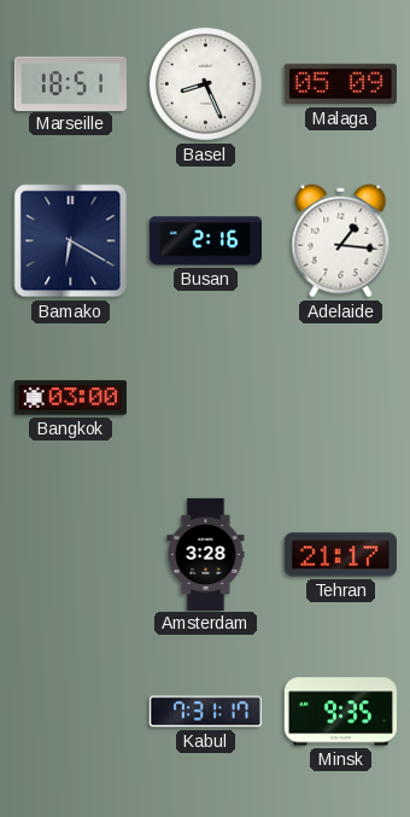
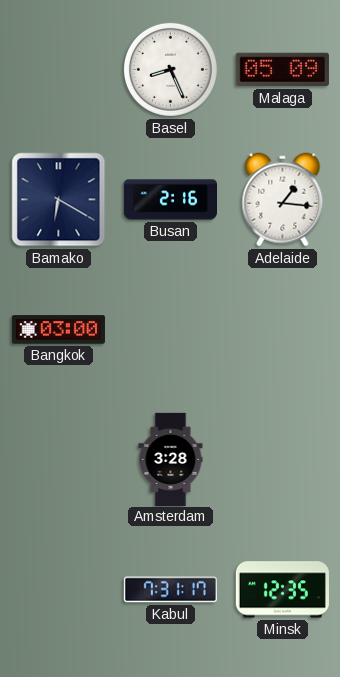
Marseille: 18:51 -> none
Tehran: 21:17 -> none
Minsk: 9:35 -> 12:35
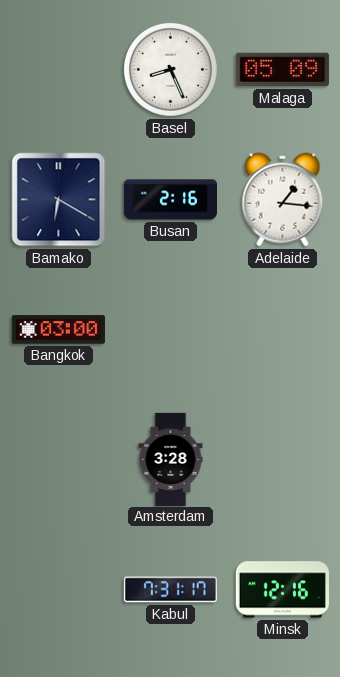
Minsk: 12:35 -> 12:16
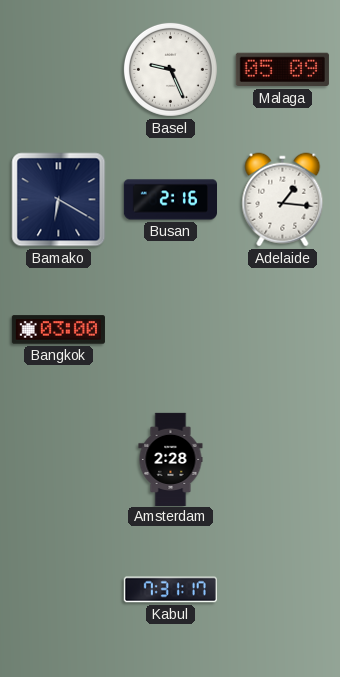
Basel: 8:26 -> 9:26
Amsterdam: 3:28 -> 2:28
Minsk: 12:16 -> none
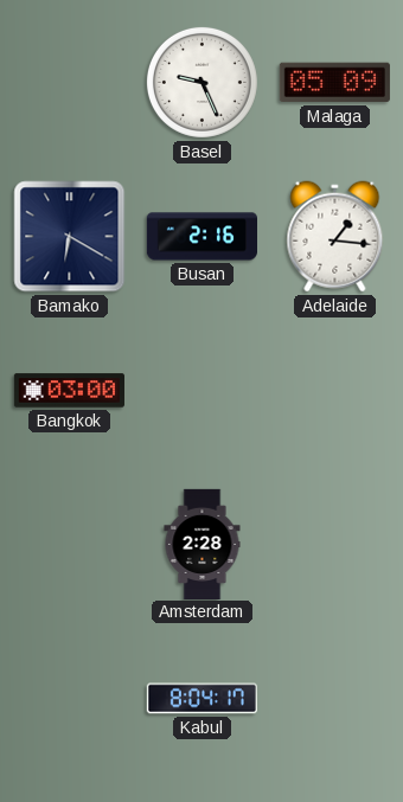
Kabul: 7:31 -> 8:04
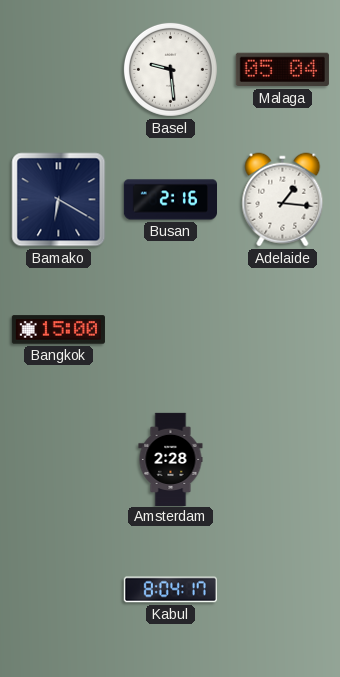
Basel: 9:26 -> 9:29
Malaga: 05:09 -> 05:04
Bangkok: 03:00 -> 15:00
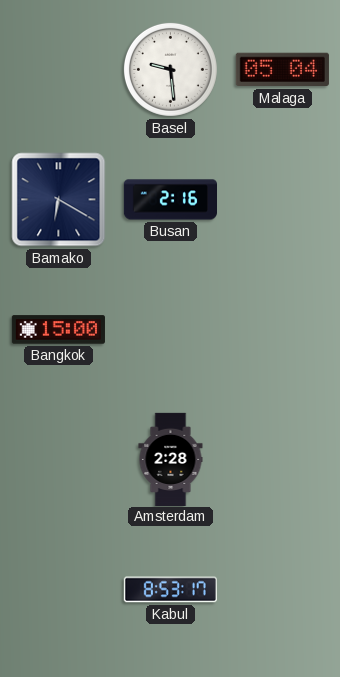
Adelaide: 1:16 -> none
Kabul: 8:04 -> 8:53
